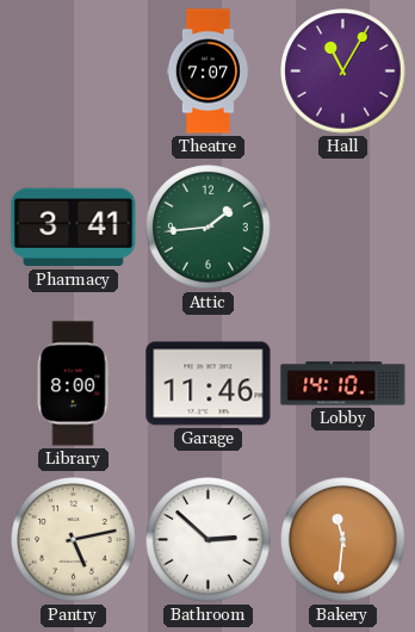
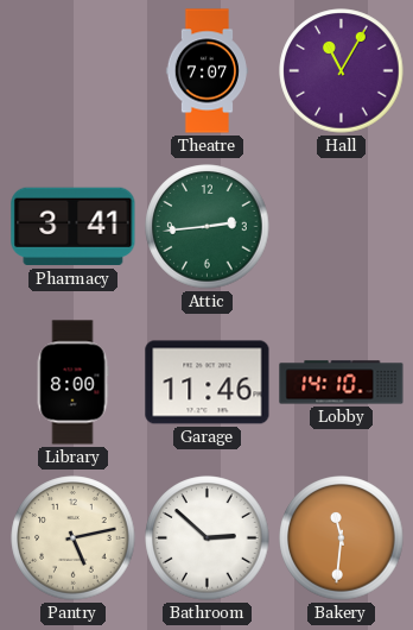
Attic: 1:44 -> 2:44
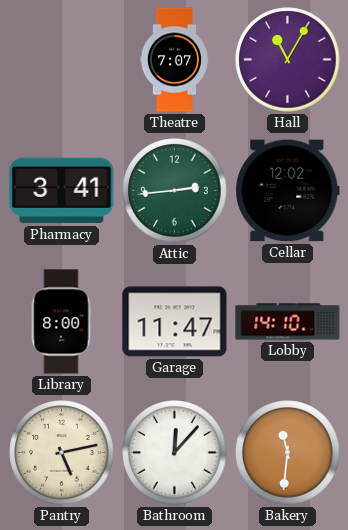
Cellar: none -> 12:02
Garage: 11:46 -> 11:47
Bathroom: 2:52 -> 12:07
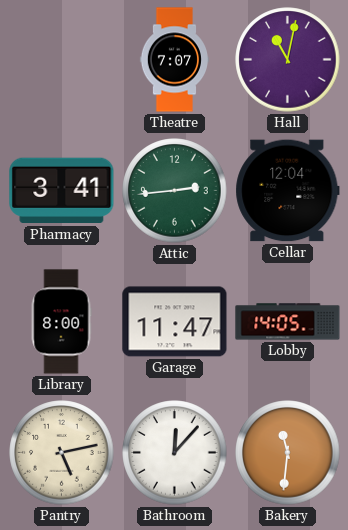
Hall: 11:05 -> 11:02
Cellar: 12:02 -> 12:04
Lobby: 14:10 -> 14:05
